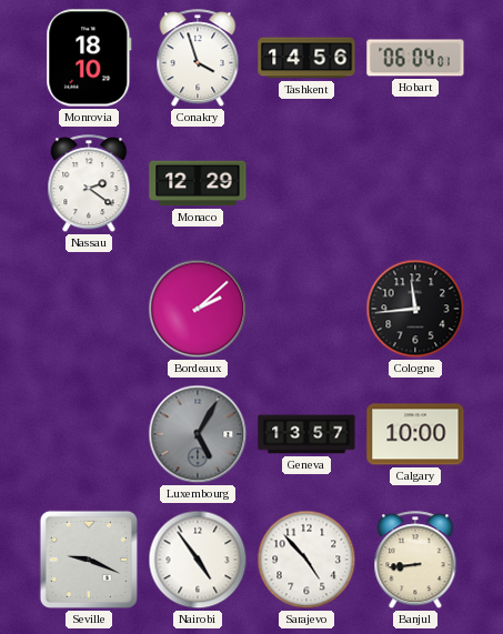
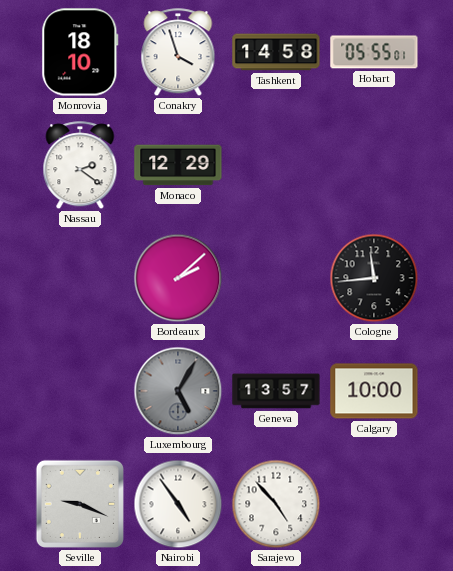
Tashkent: 14:56 -> 14:58
Hobart: 06:04 -> 05:55
Banjul: 8:44 -> none
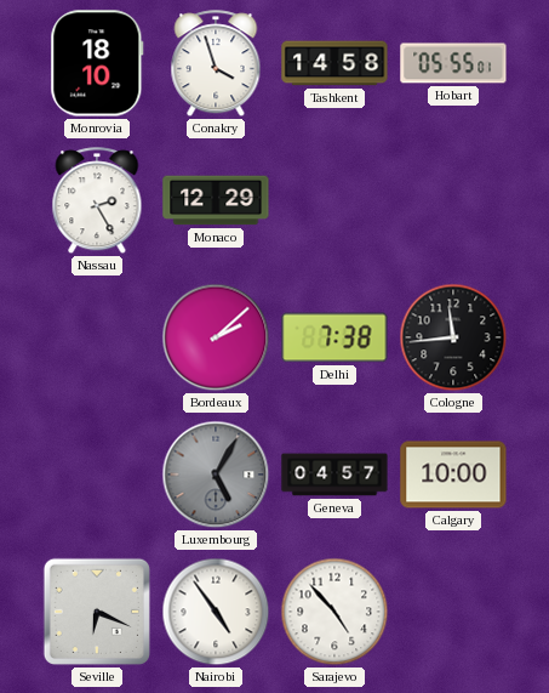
Nassau: 2:21 -> 2:25
Delhi: none -> 7:38
Geneva: 13:57 -> 04:57
Seville: 9:19 -> 6:19
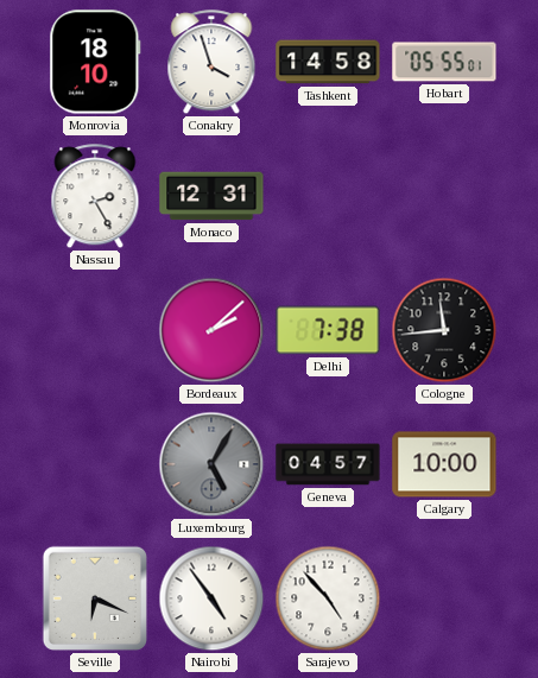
Monaco: 12:29 -> 12:31
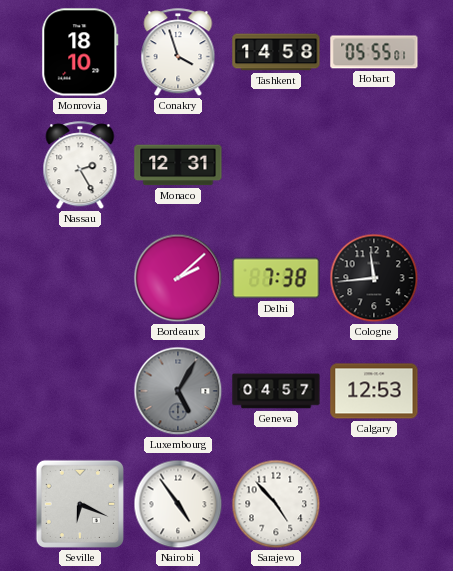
Calgary: 10:00 -> 12:53
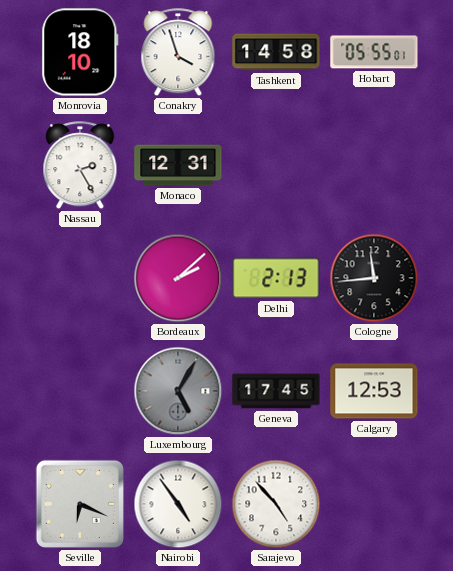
Delhi: 7:38 -> 2:13
Geneva: 04:57 -> 17:45
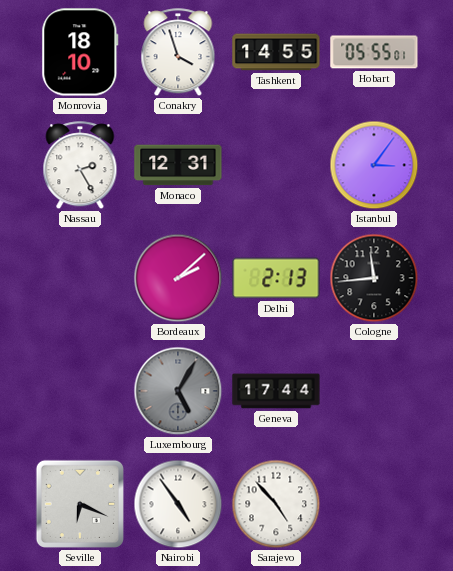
Tashkent: 14:58 -> 14:55
Istanbul: none -> 3:06
Geneva: 17:45 -> 17:44
Calgary: 12:53 -> none
